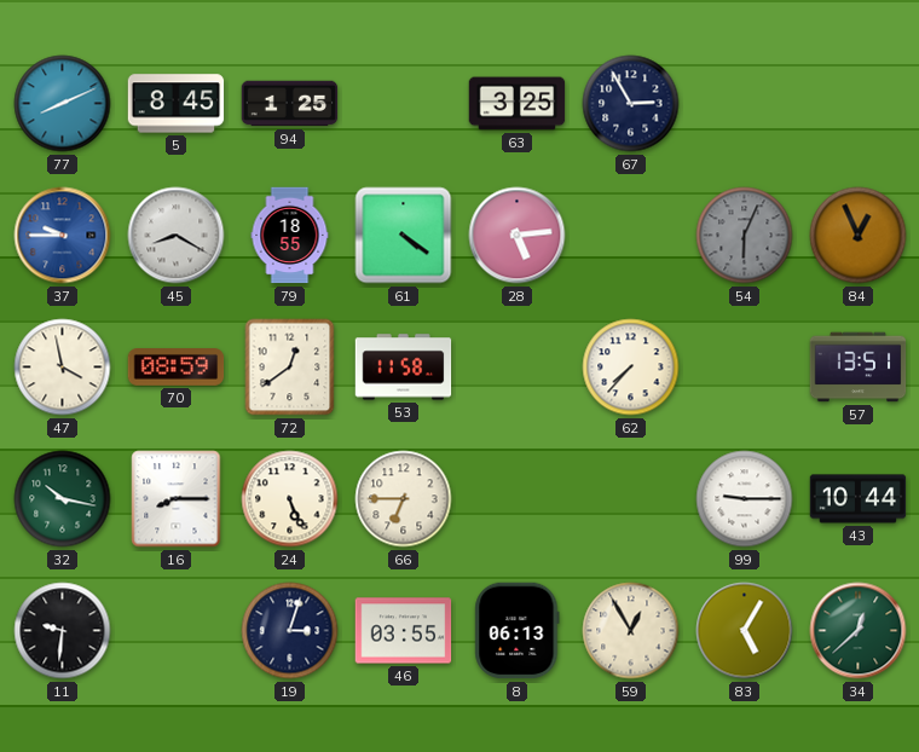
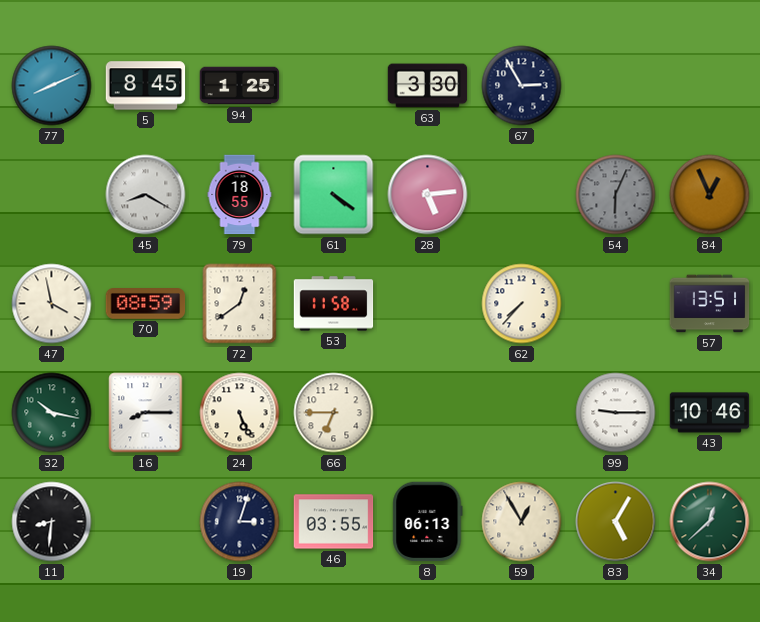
63: 3:25 -> 3:30
37: 9:45 -> none
43: 10:44 -> 10:46
11: 9:31 -> 8:31
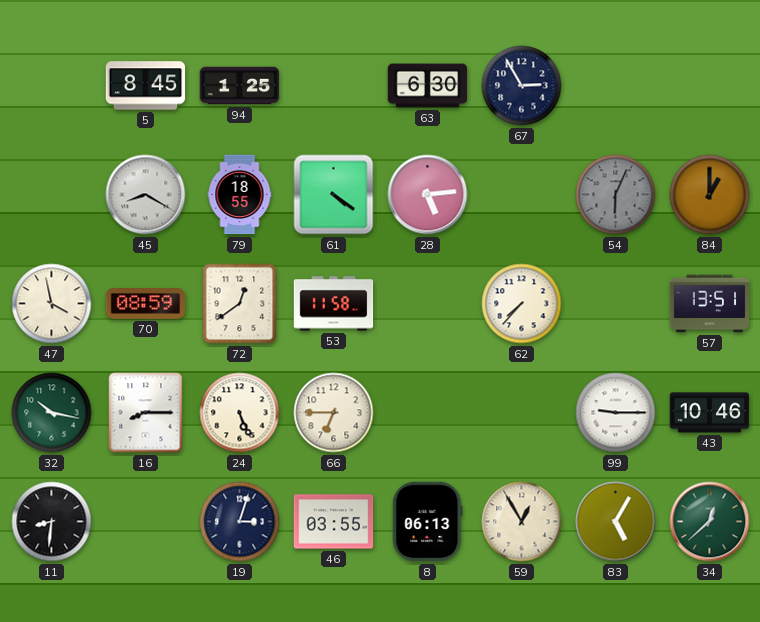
77: 8:11 -> none
63: 3:30 -> 6:30
84: 12:56 -> 1:00
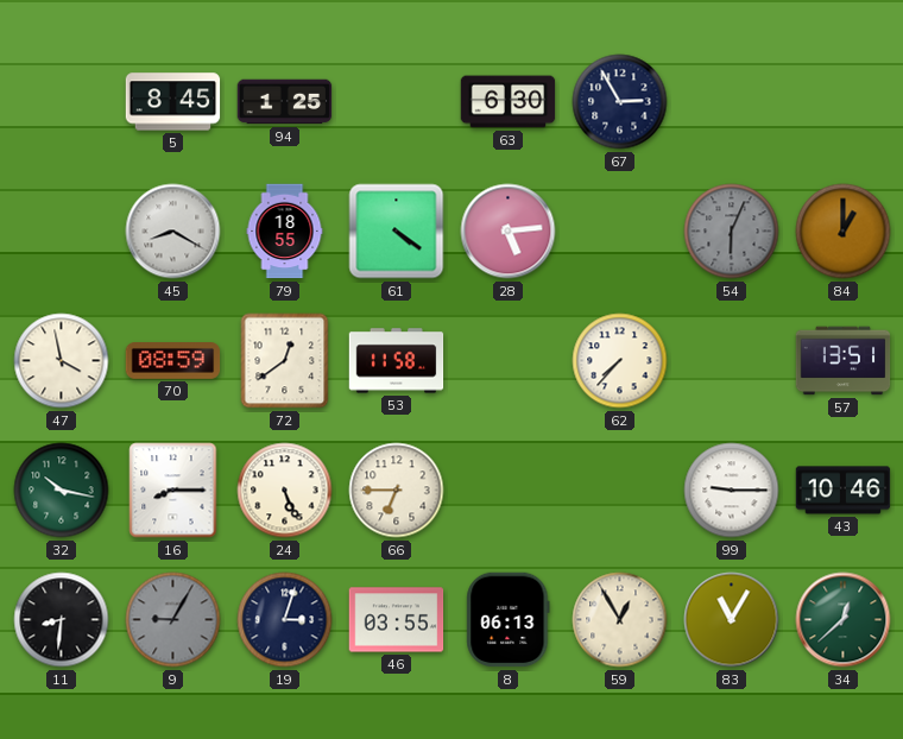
9: none -> 9:05
83: 5:05 -> 11:05
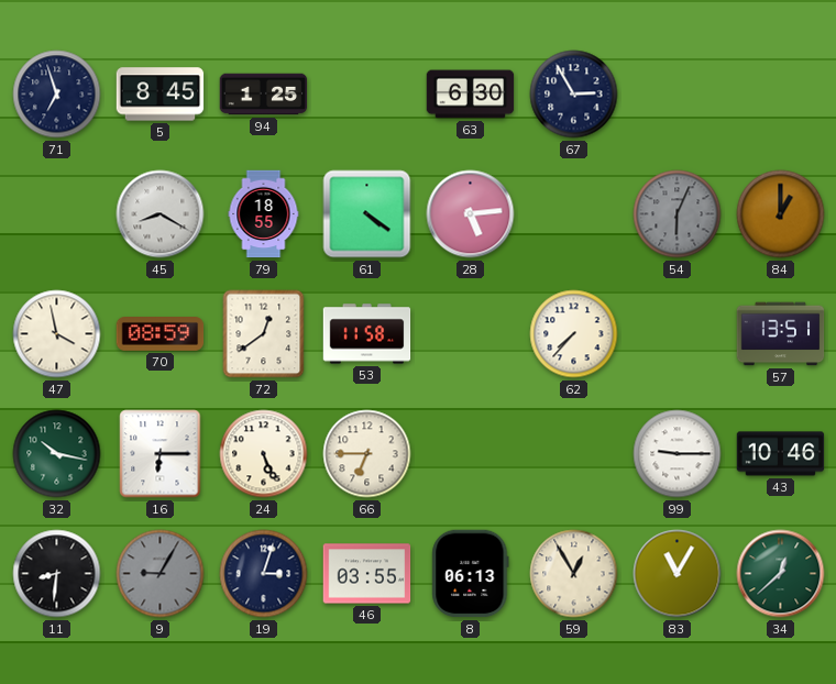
71: none -> 6:57
16: 8:15 -> 6:15
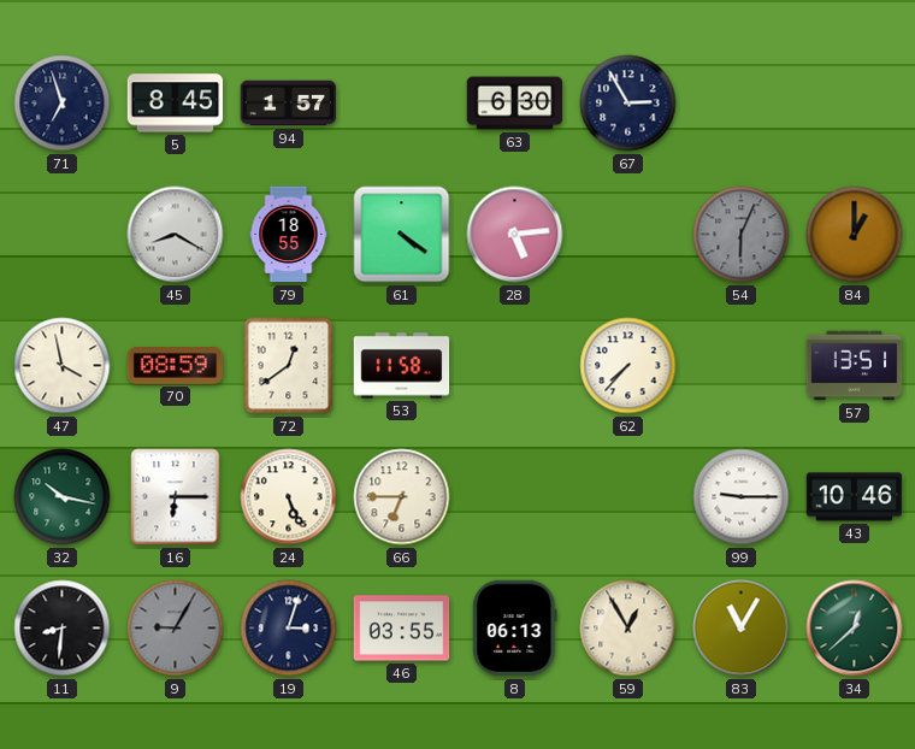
94: 1:25 -> 1:57
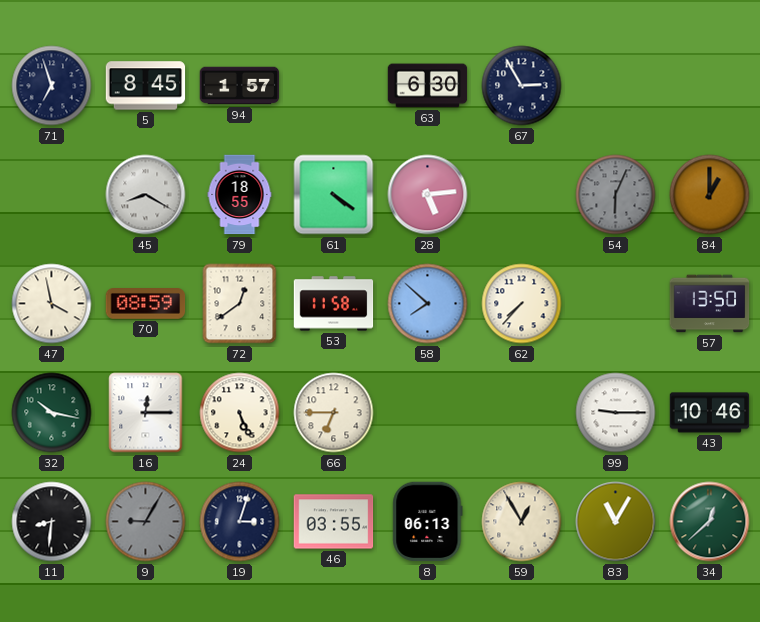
58: none -> 7:52
57: 13:51 -> 13:50
16: 6:15 -> 12:15
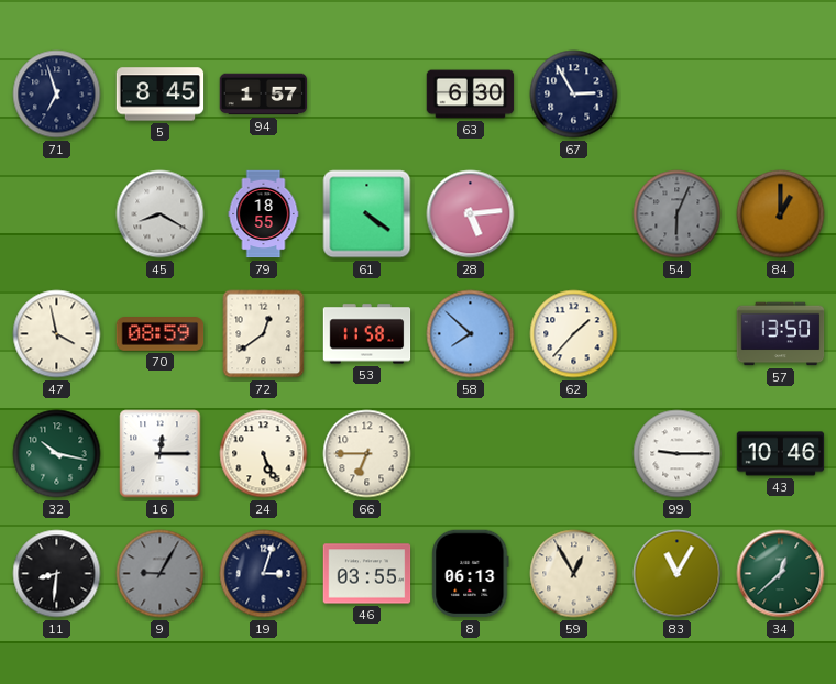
62: 7:37 -> 1:37
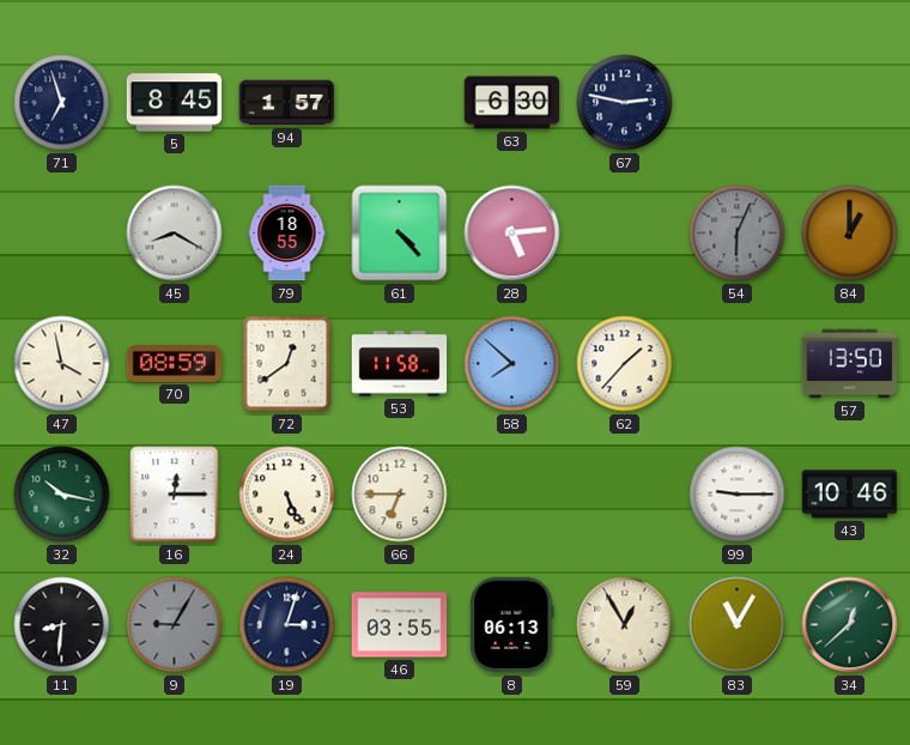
67: 2:55 -> 2:47
61: 4:21 -> 4:23
